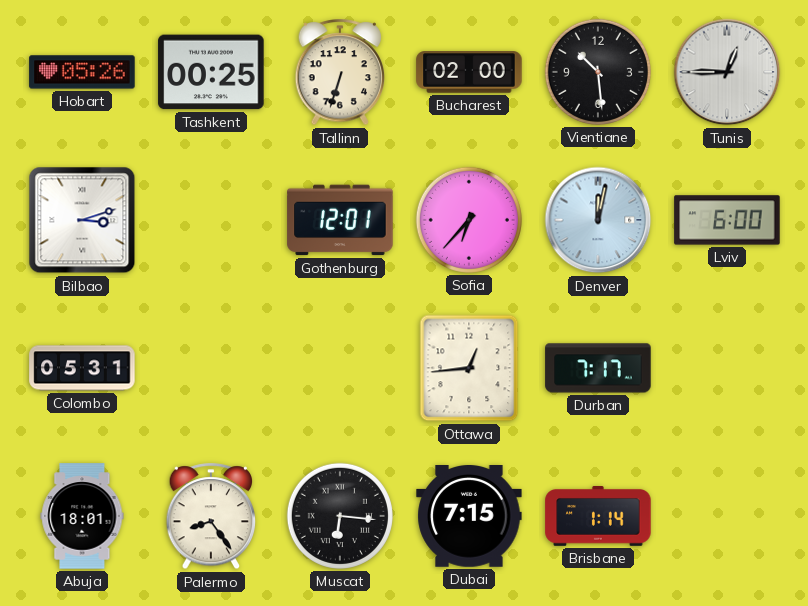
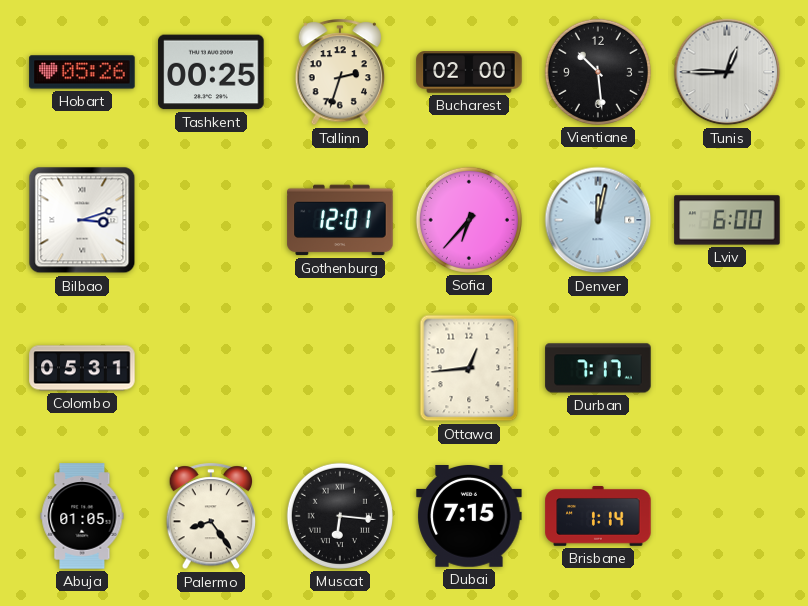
Tallinn: 6:33 -> 2:33
Abuja: 18:01 -> 01:05
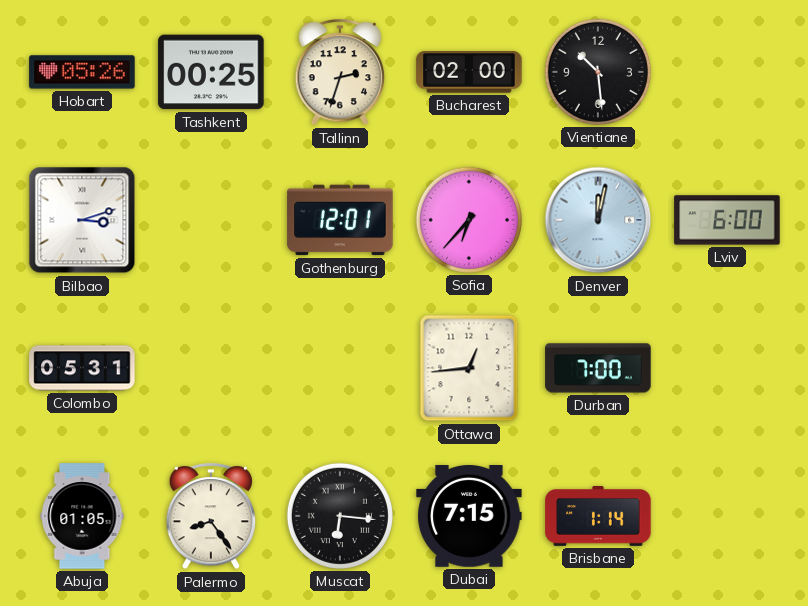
Tunis: 12:45 -> none
Durban: 7:17 -> 7:00
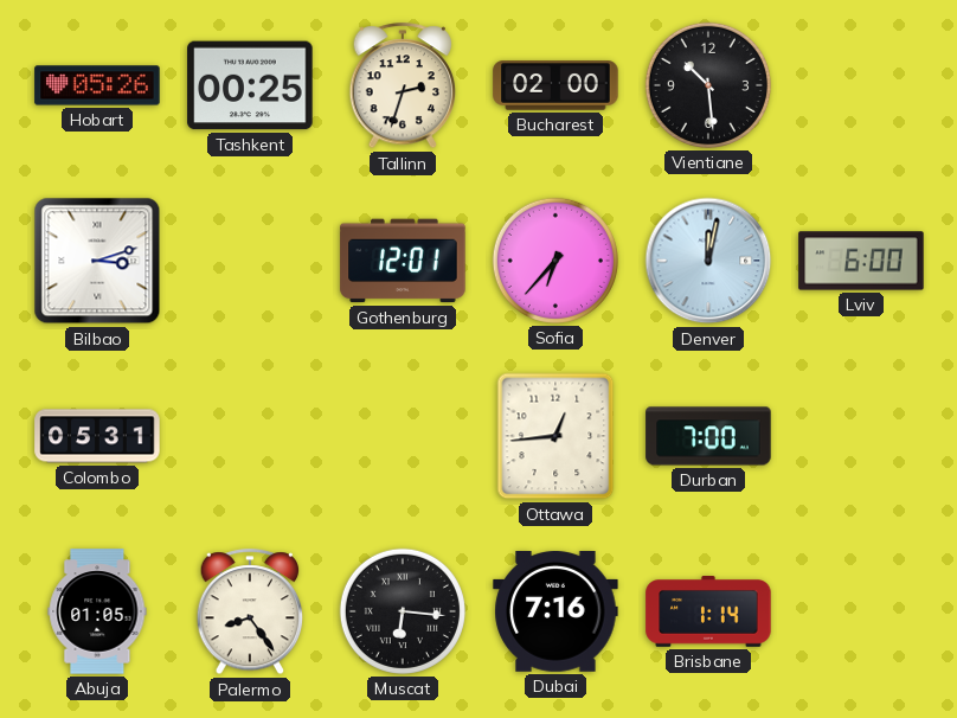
Dubai: 7:15 -> 7:16
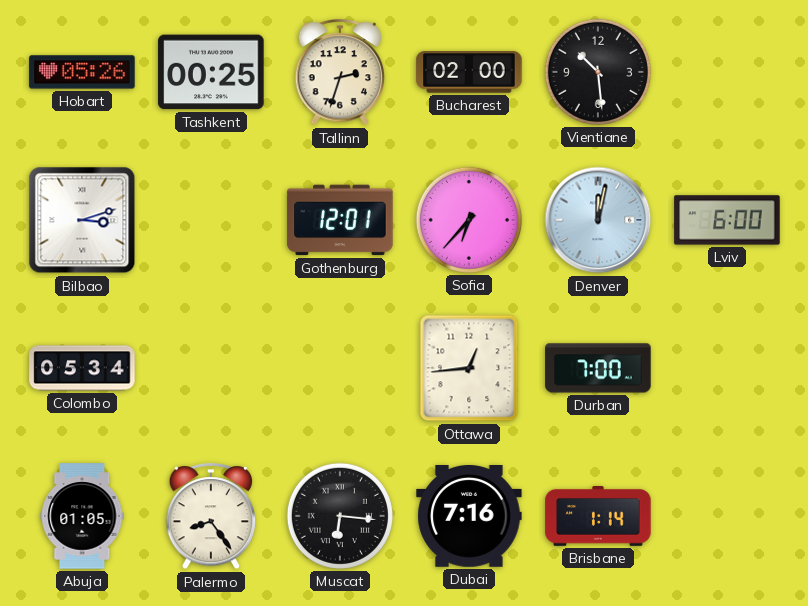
Colombo: 05:31 -> 05:34
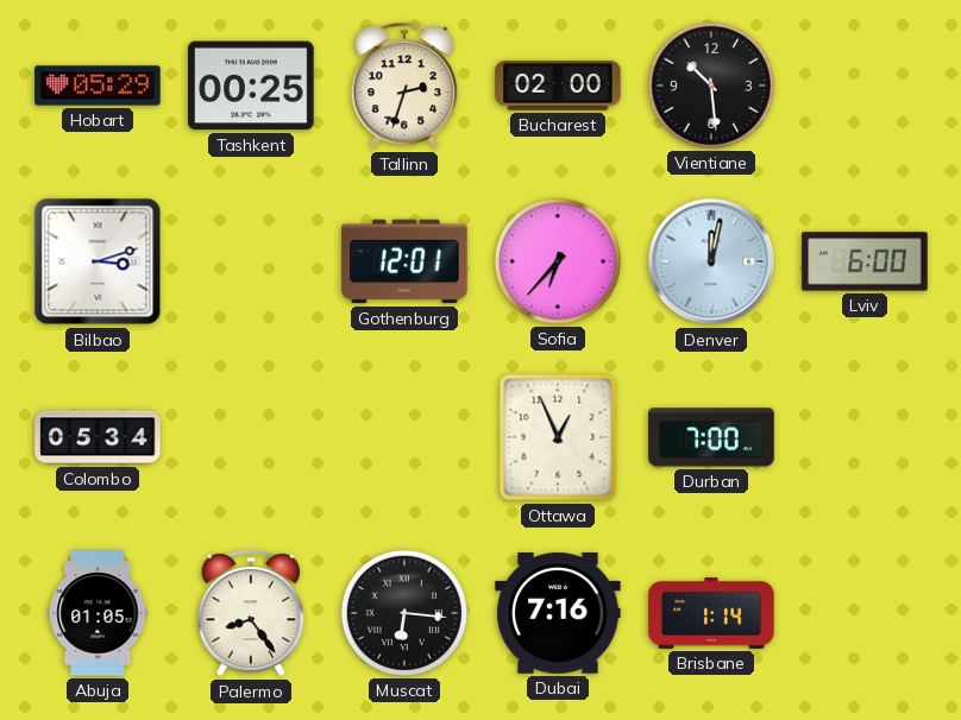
Hobart: 05:26 -> 05:29
Ottawa: 12:44 -> 12:56
